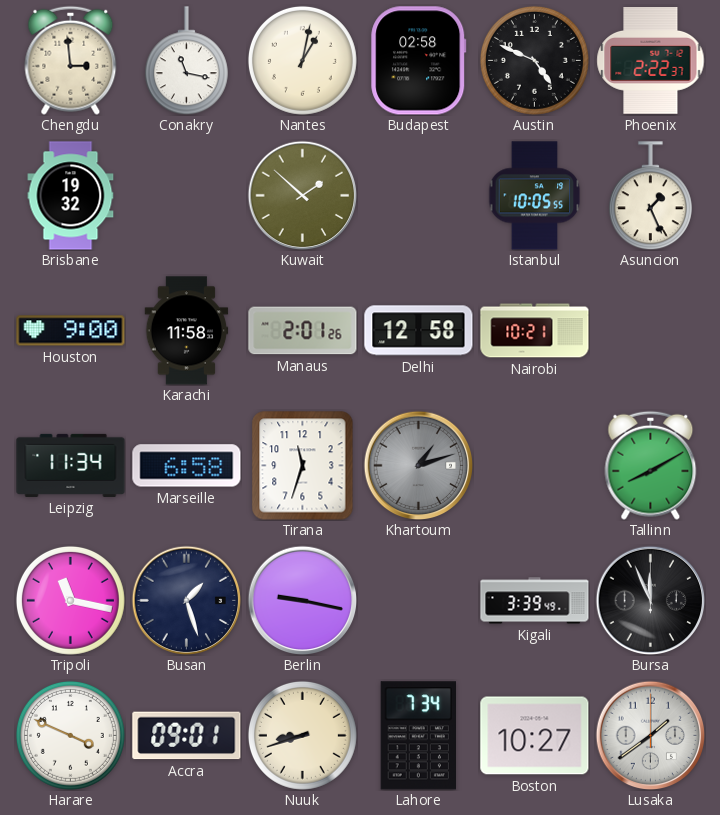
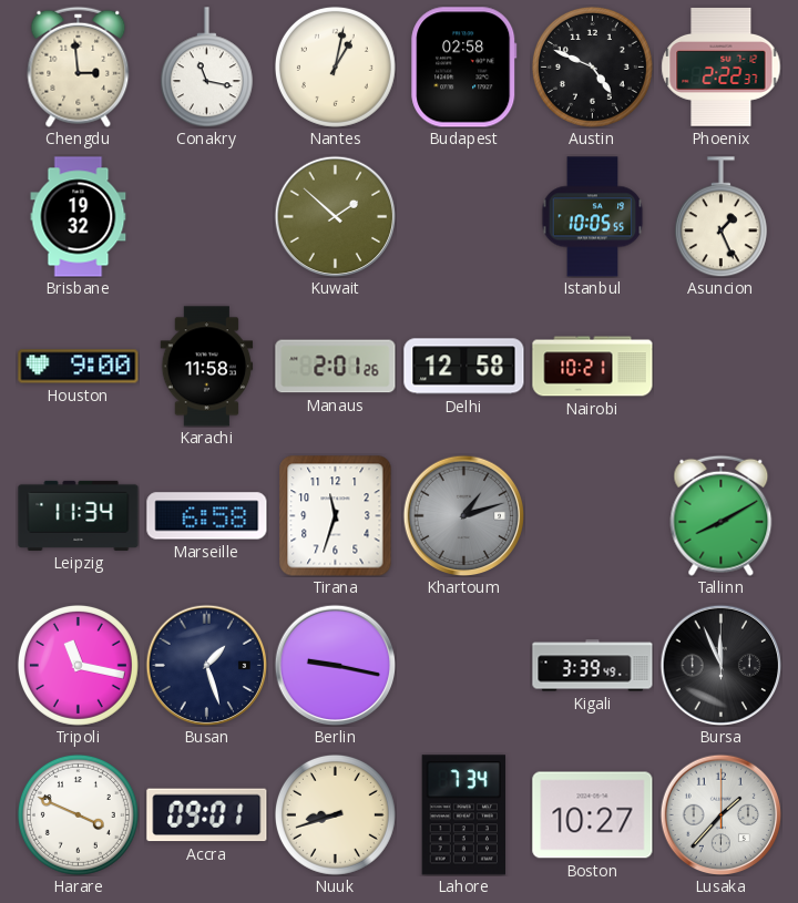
Lusaka: 1:39 -> 1:37
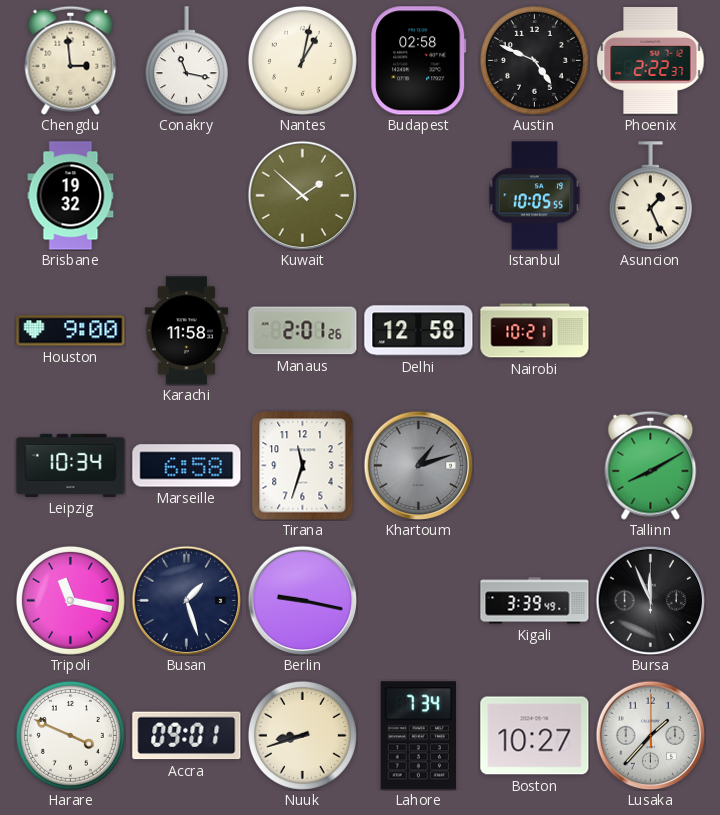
Leipzig: 11:34 -> 10:34
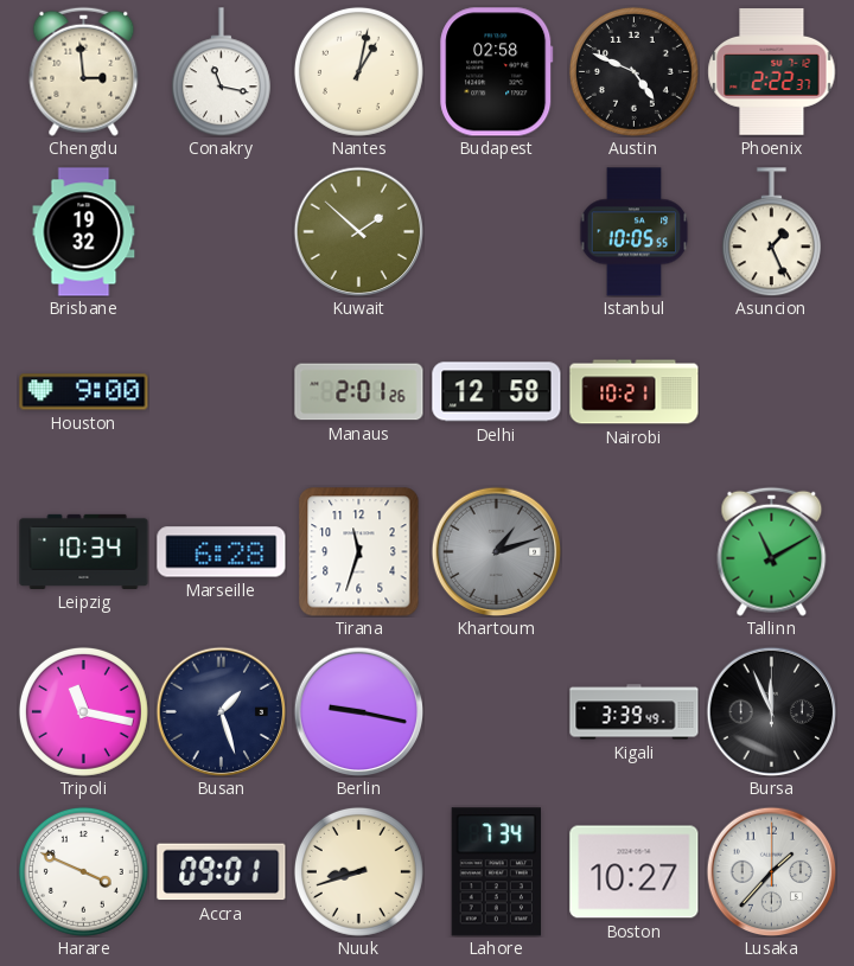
Karachi: 11:58 -> none
Marseille: 6:58 -> 6:28
Tallinn: 8:10 -> 11:10
